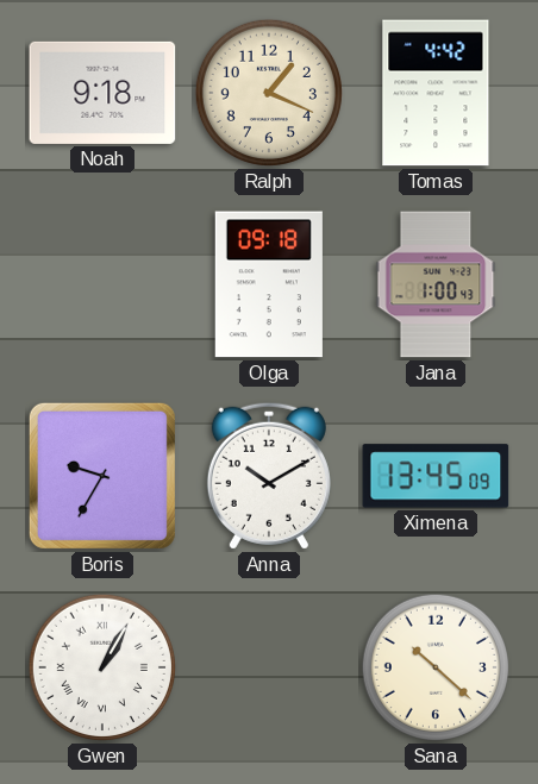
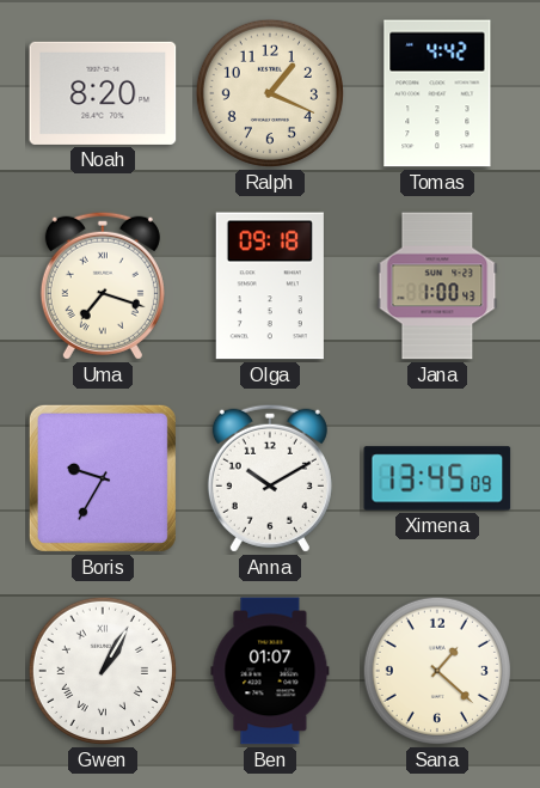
Noah: 9:18 -> 8:20
Uma: none -> 7:18
Ben: none -> 01:07
Sana: 10:22 -> 1:22
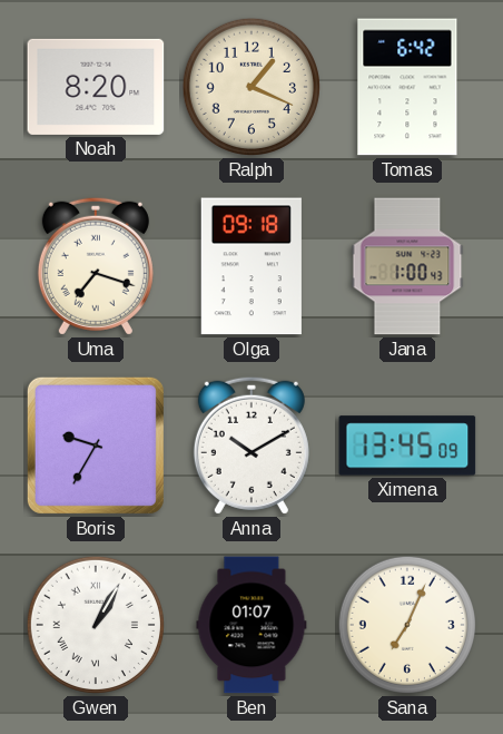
Tomas: 4:42 -> 6:42
Sana: 1:22 -> 7:04
